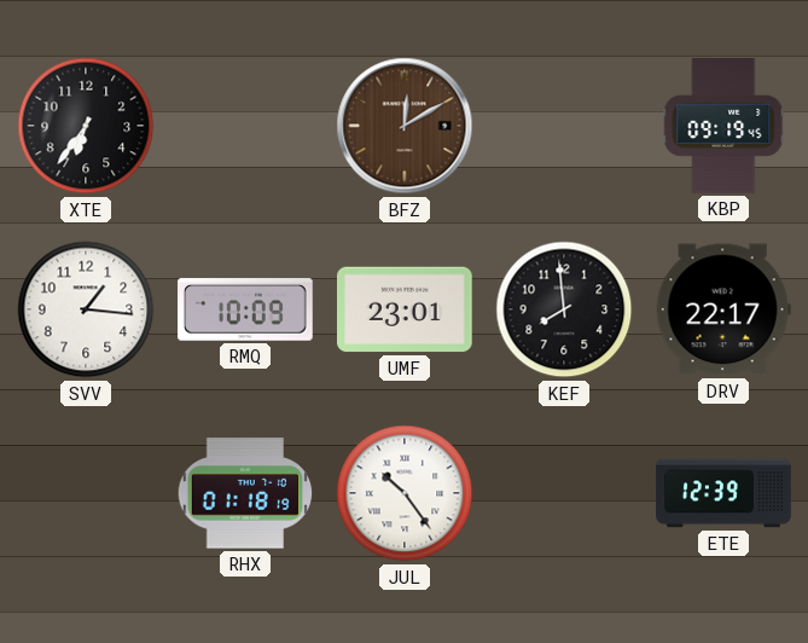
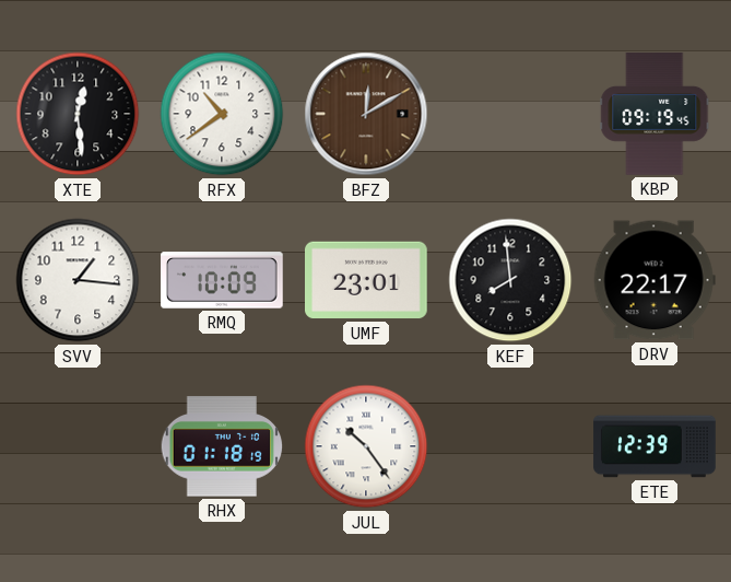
XTE: 6:36 -> 12:29
RFX: none -> 10:39
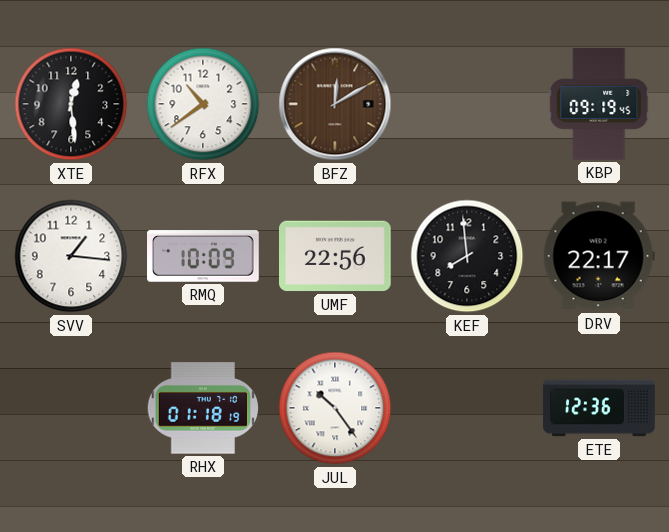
UMF: 23:01 -> 22:56
ETE: 12:39 -> 12:36
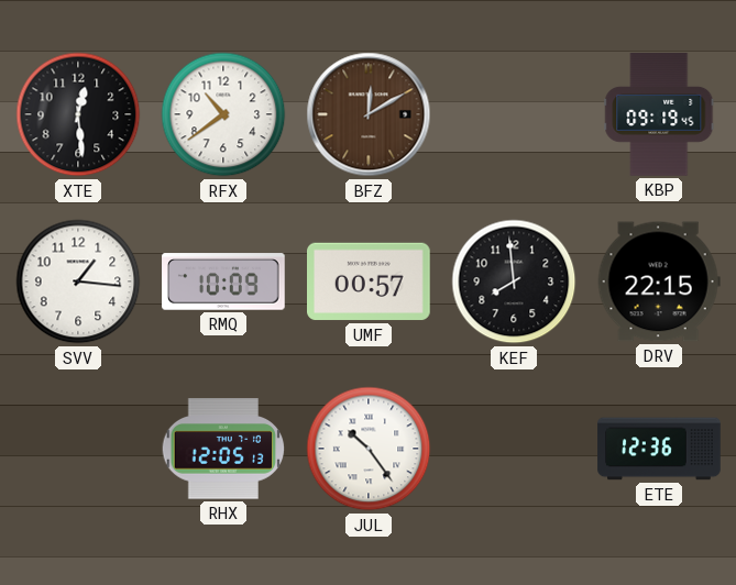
UMF: 22:56 -> 00:57
DRV: 22:17 -> 22:15
RHX: 01:18 -> 12:05
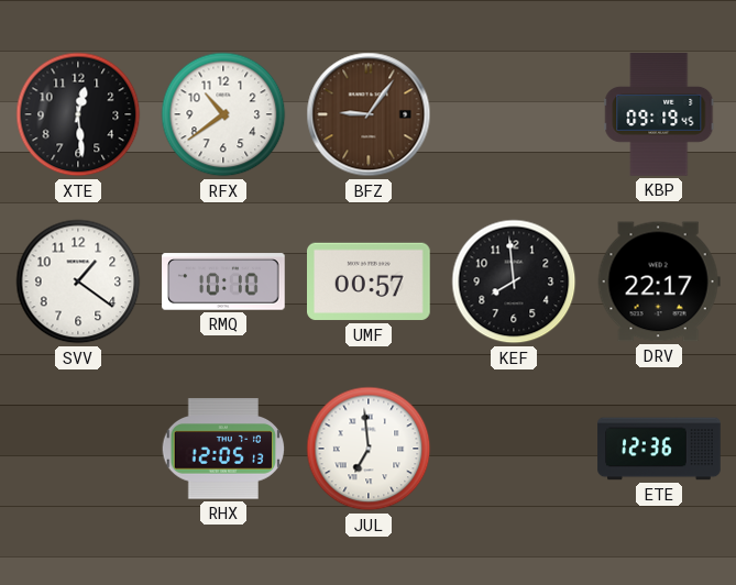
BFZ: 12:10 -> 9:06
SVV: 1:16 -> 1:21
RMQ: 10:09 -> 10:10
DRV: 22:15 -> 22:17
JUL: 10:24 -> 6:59
